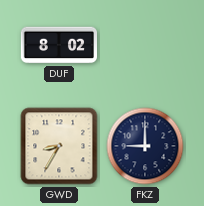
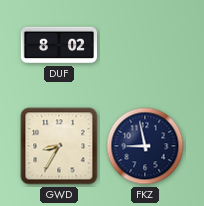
FKZ: 9:00 -> 8:58
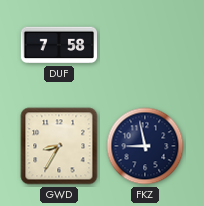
DUF: 8:02 -> 7:58
